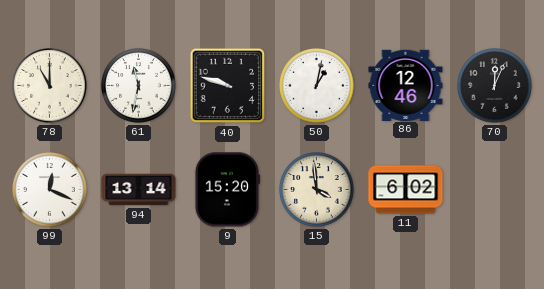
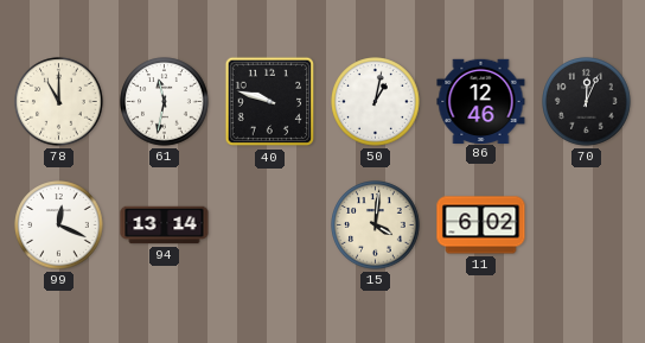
9: 15:20 -> none
15: 3:59 -> 4:01
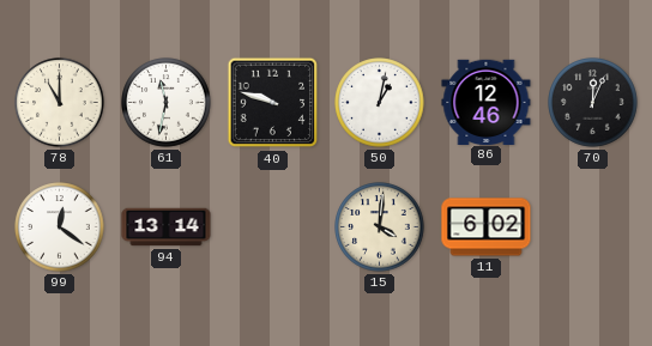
99: 12:19 -> 12:21
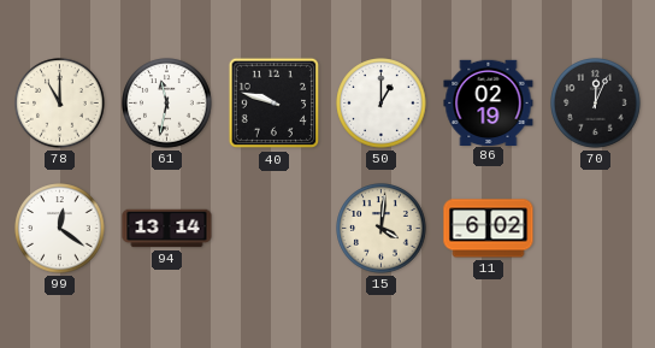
50: 1:02 -> 1:00
86: 12:46 -> 02:19
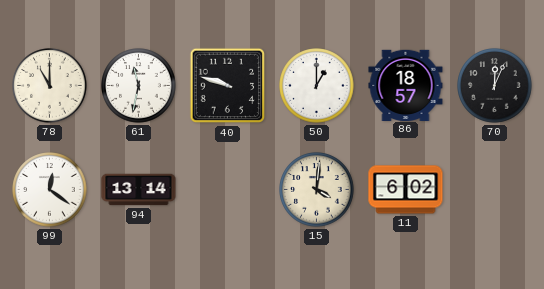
86: 02:19 -> 18:57
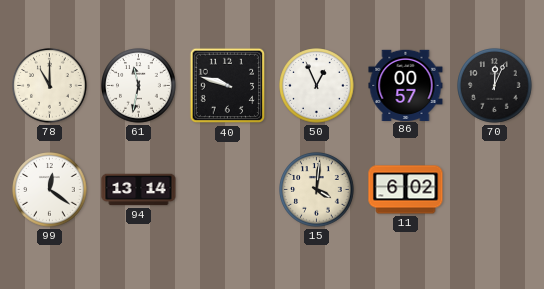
50: 1:00 -> 12:56
86: 18:57 -> 00:57
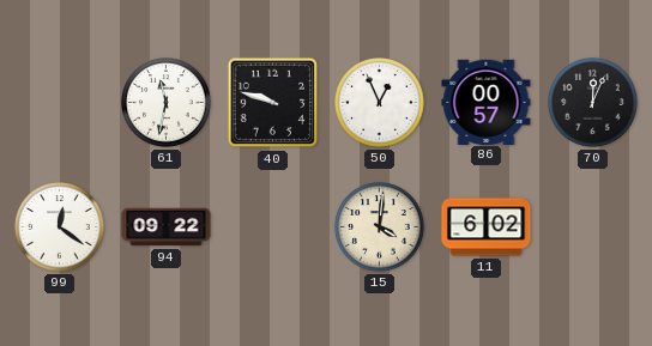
78: 11:00 -> none
94: 13:14 -> 09:22
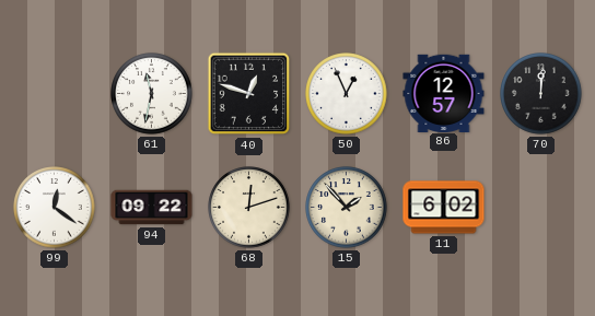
40: 9:48 -> 12:48
86: 00:57 -> 12:57
70: 12:04 -> 12:01
68: none -> 12:12
15: 4:01 -> 1:53
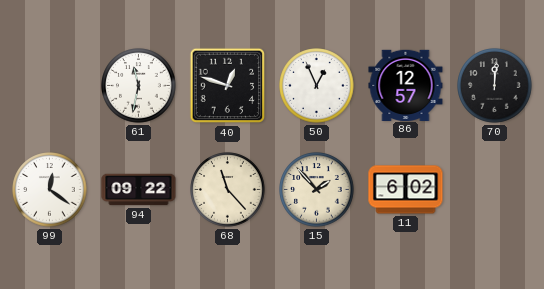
68: 12:12 -> 11:23
